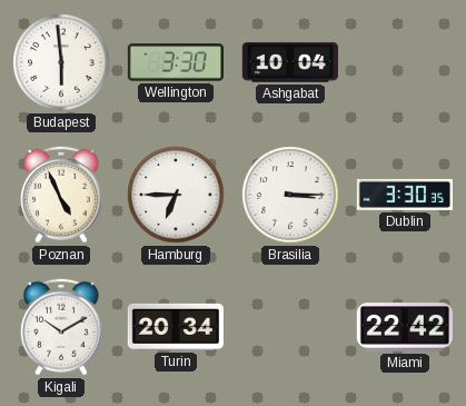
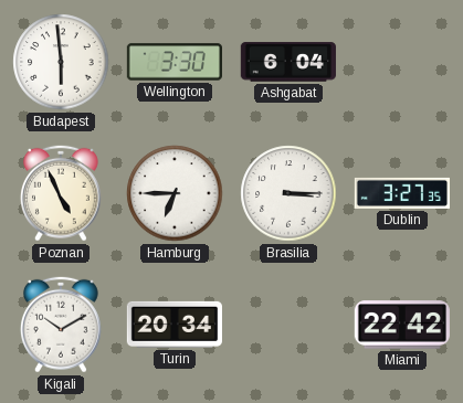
Ashgabat: 10:04 -> 6:04
Dublin: 3:30 -> 3:27
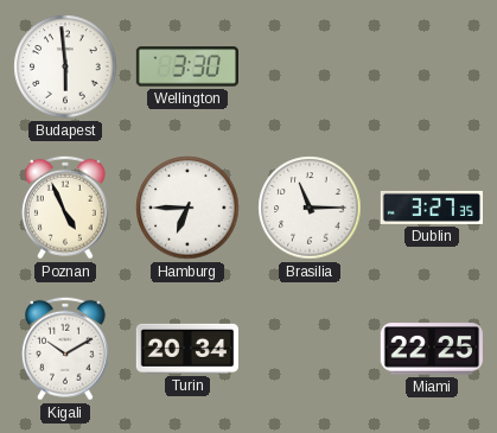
Ashgabat: 6:04 -> none
Brasilia: 3:15 -> 11:15
Miami: 22:42 -> 22:25
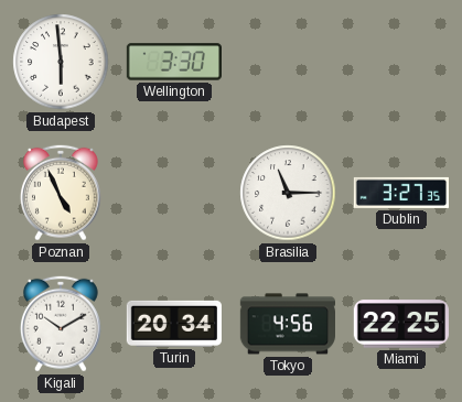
Hamburg: 6:45 -> none
Tokyo: none -> 4:56
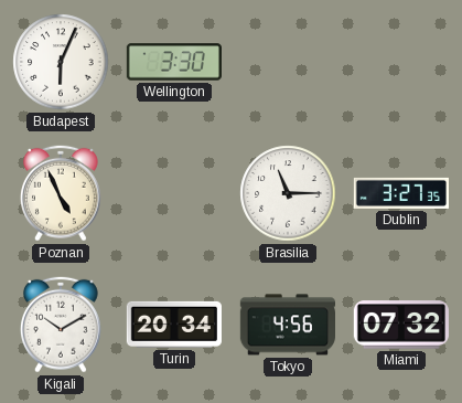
Budapest: 5:59 -> 6:04
Miami: 22:25 -> 07:32
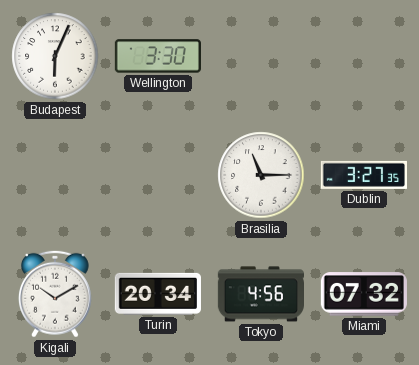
Poznan: 4:56 -> none
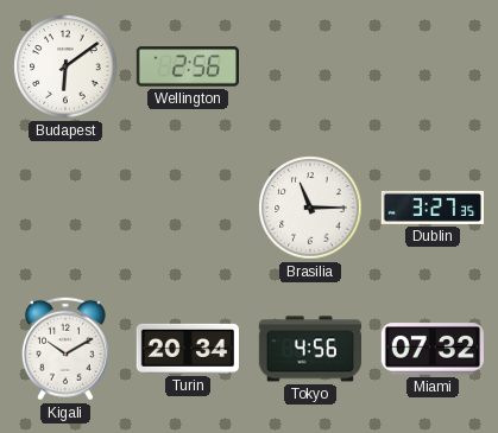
Budapest: 6:04 -> 6:09
Wellington: 3:30 -> 2:56
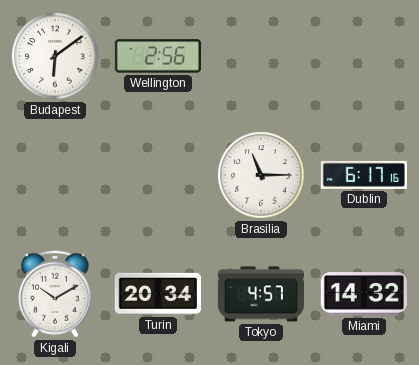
Dublin: 3:27 -> 6:17
Tokyo: 4:56 -> 4:57
Miami: 07:32 -> 14:32
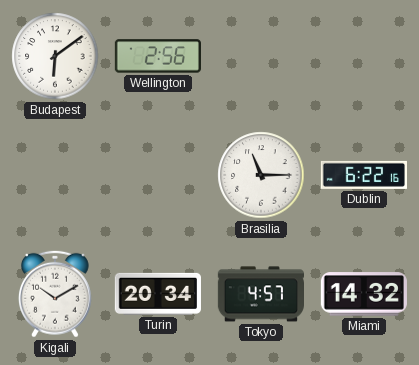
Dublin: 6:17 -> 6:22
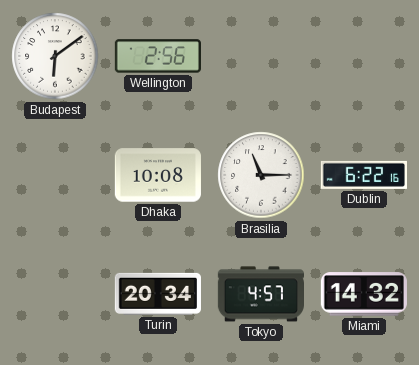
Dhaka: none -> 10:08
Kigali: 10:10 -> none
